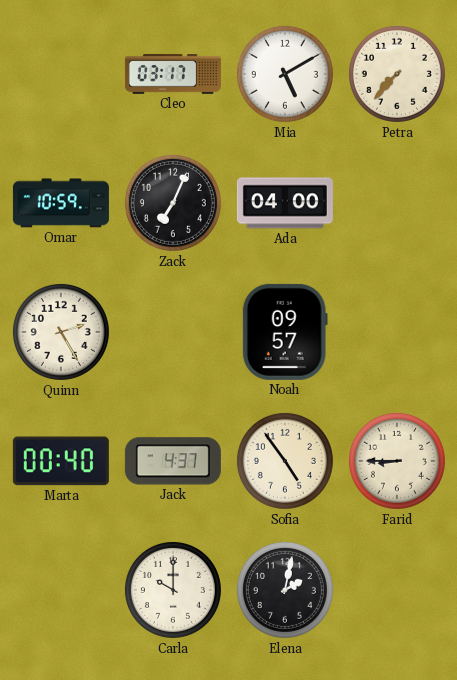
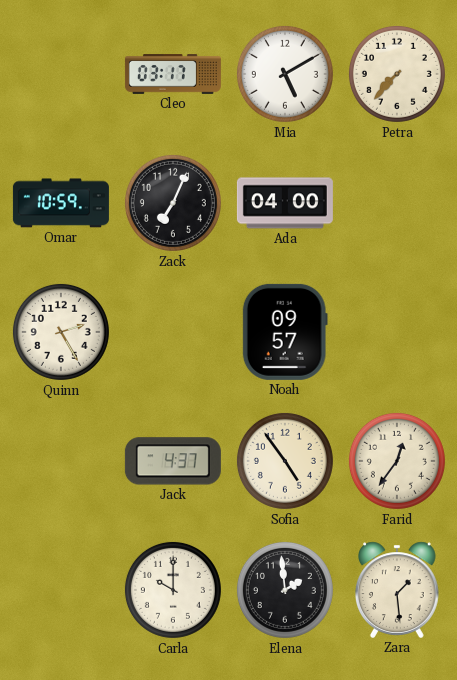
Marta: 00:40 -> none
Farid: 8:45 -> 12:36
Elena: 2:02 -> 1:59
Zara: none -> 1:29
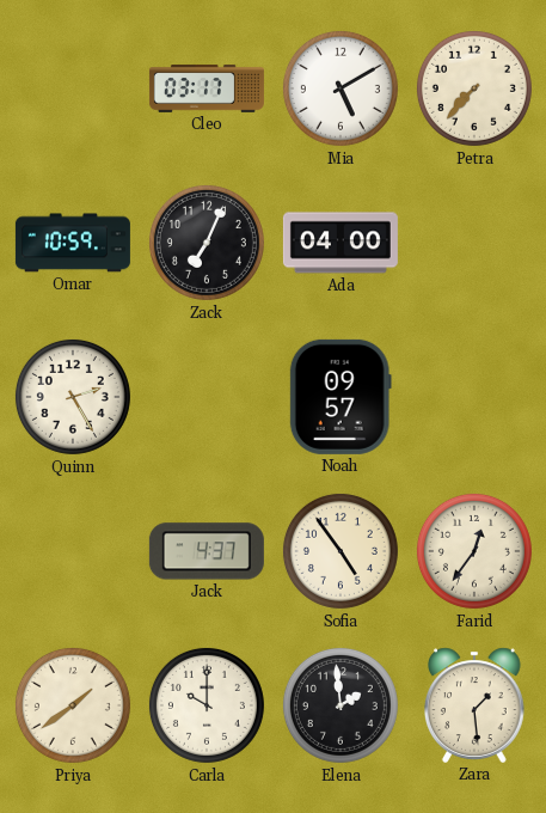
Priya: none -> 1:39
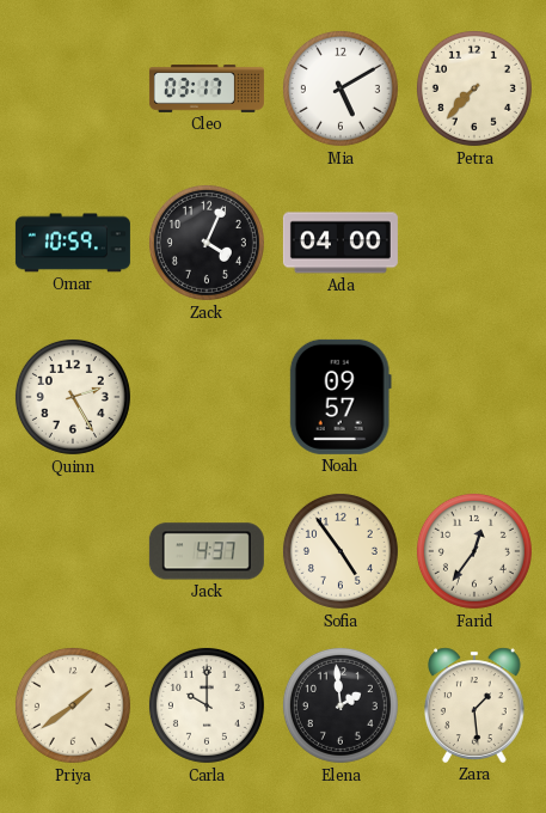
Zack: 7:04 -> 4:04
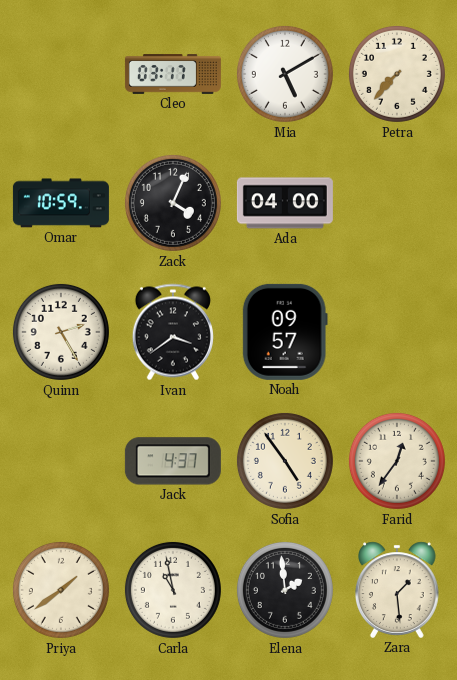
Ivan: none -> 3:39
Carla: 10:00 -> 10:58
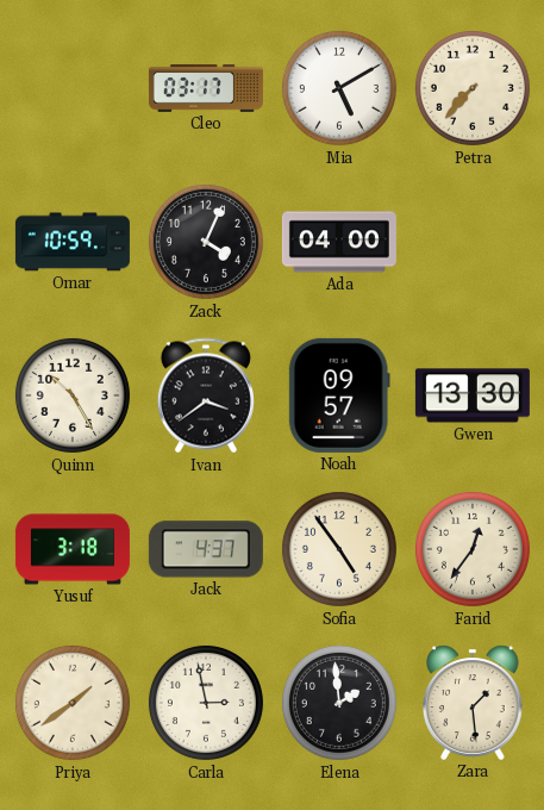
Quinn: 2:25 -> 10:25
Gwen: none -> 13:30
Yusuf: none -> 3:18
Carla: 10:58 -> 2:58
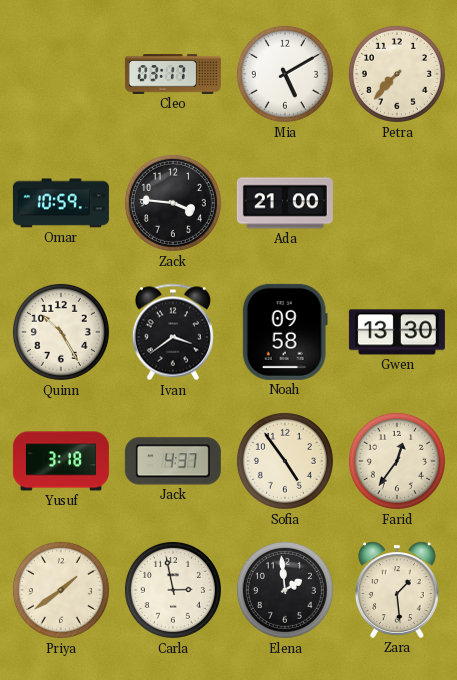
Zack: 4:04 -> 3:46
Ada: 04:00 -> 21:00
Noah: 09:57 -> 09:58
